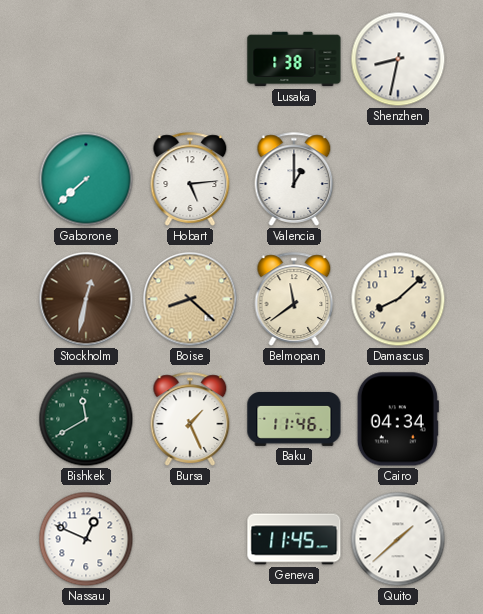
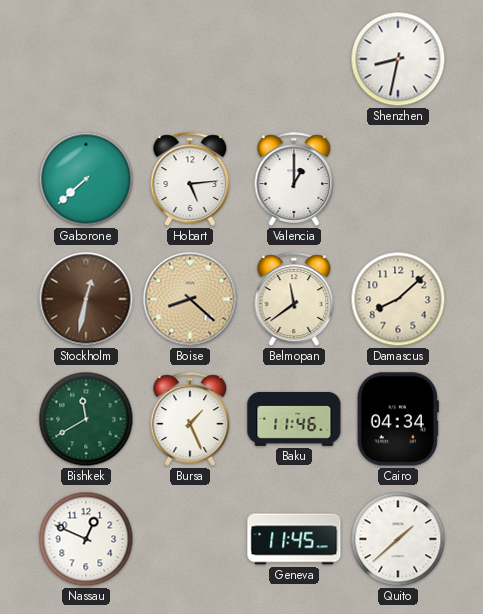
Lusaka: 1:38 -> none
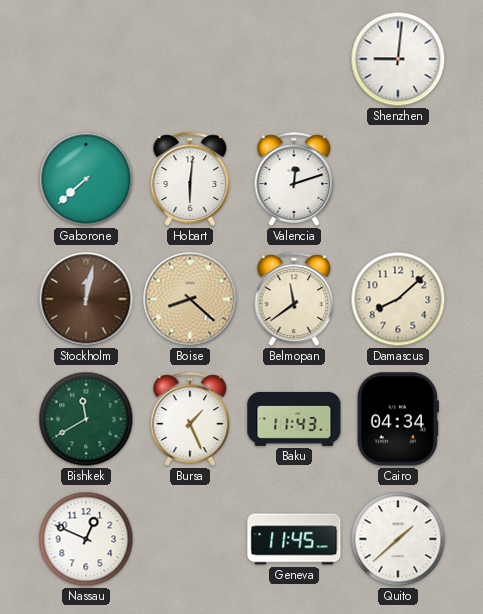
Shenzhen: 8:32 -> 9:01
Hobart: 5:14 -> 6:01
Valencia: 1:00 -> 12:12
Stockholm: 12:32 -> 12:02
Baku: 11:46 -> 11:43
